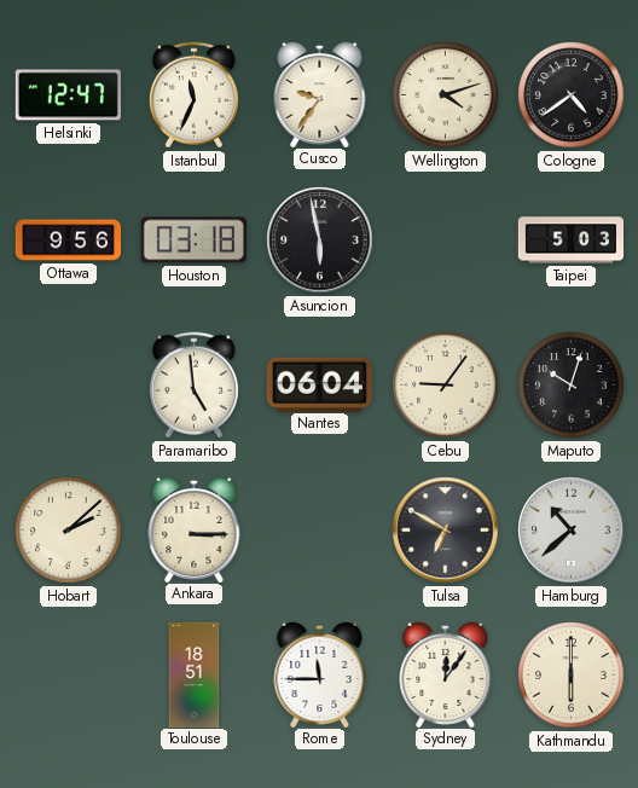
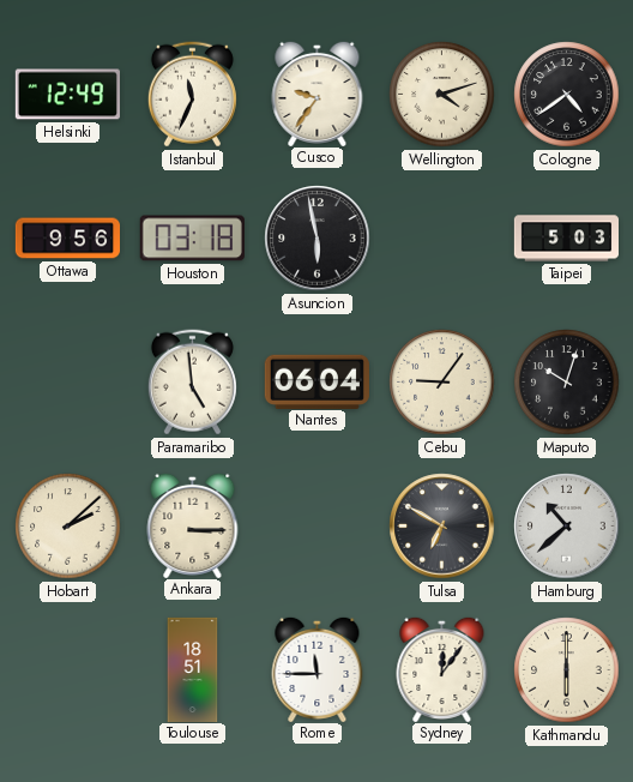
Helsinki: 12:47 -> 12:49
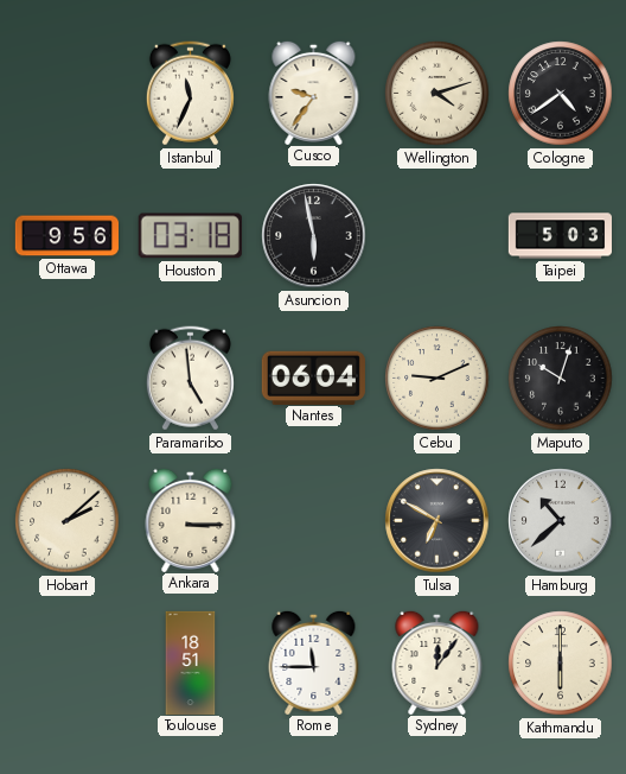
Helsinki: 12:49 -> none
Cebu: 9:06 -> 9:11
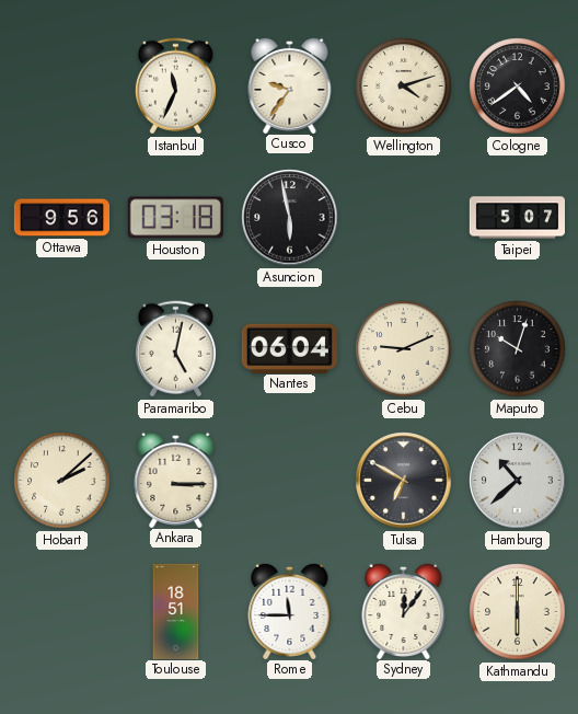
Taipei: 5:03 -> 5:07
Paramaribo: 4:59 -> 5:02
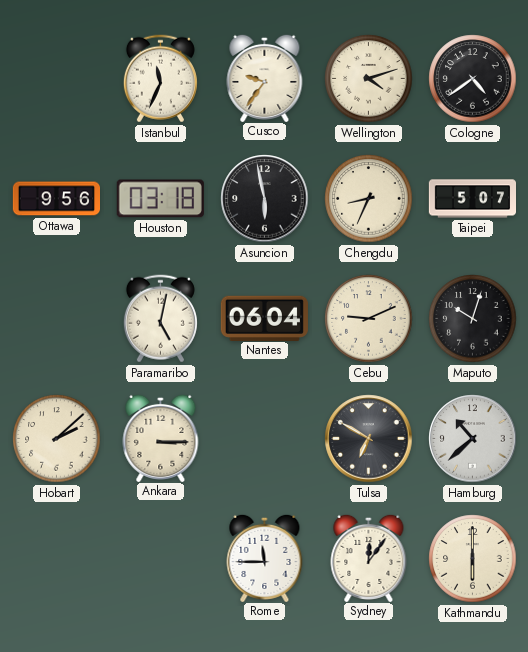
Chengdu: none -> 8:34
Toulouse: 18:51 -> none
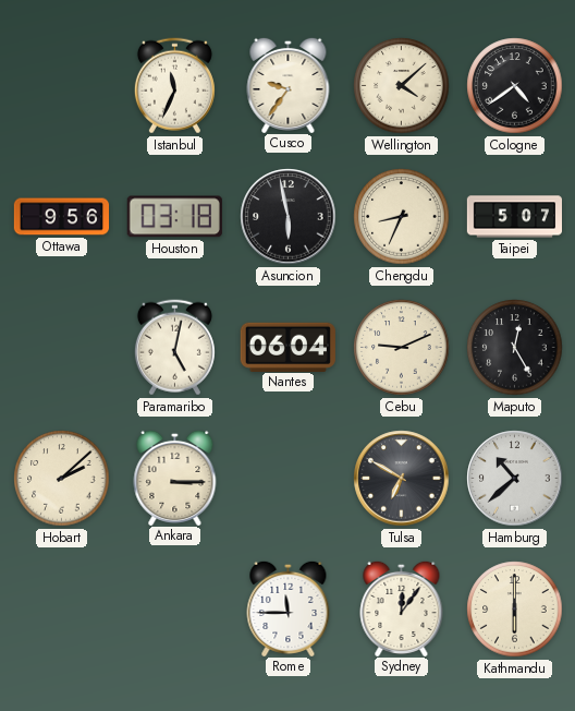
Wellington: 4:12 -> 4:08
Maputo: 10:03 -> 12:25
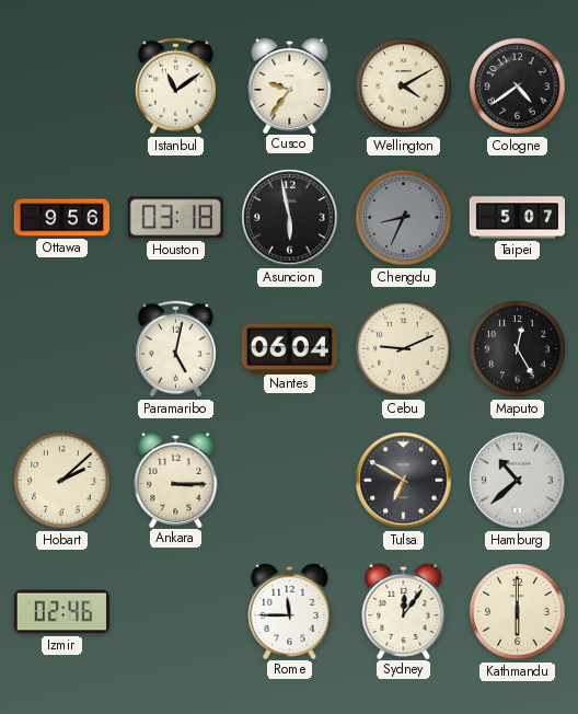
Istanbul: 11:34 -> 11:09
Wellington: 4:08 -> 4:10
Chengdu dial: cream -> grey
Izmir: none -> 02:46
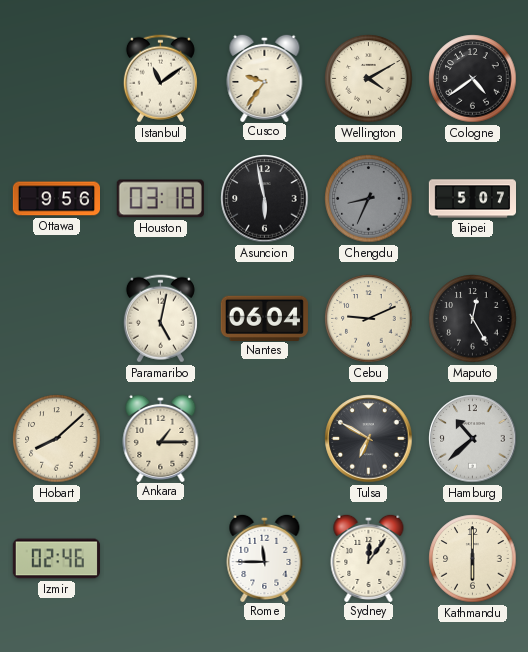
Hobart: 2:08 -> 8:08
Ankara: 3:15 -> 1:15
